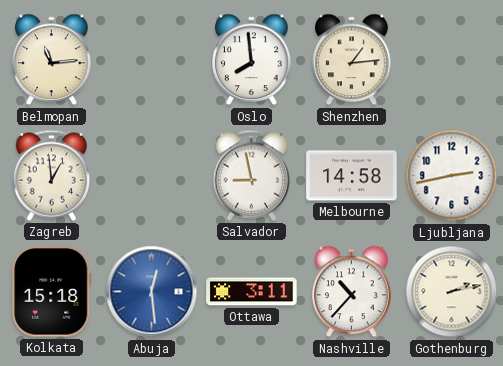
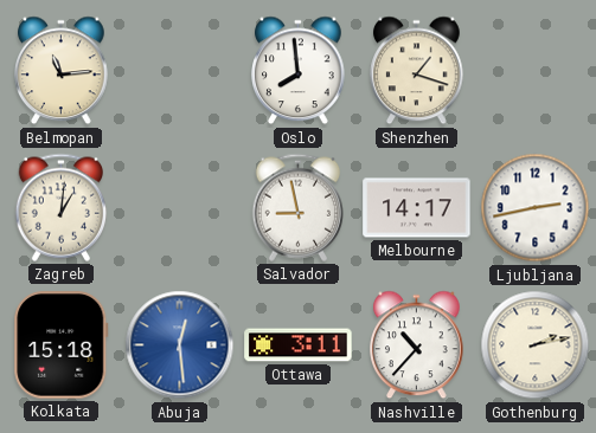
Shenzhen: 1:14 -> 1:18
Zagreb: 12:59 -> 1:01
Melbourne: 14:58 -> 14:17
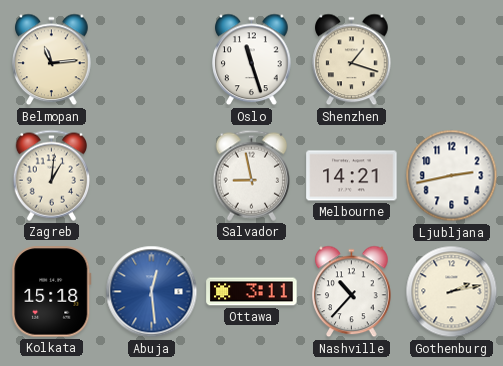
Oslo: 7:59 -> 11:27
Melbourne: 14:17 -> 14:21
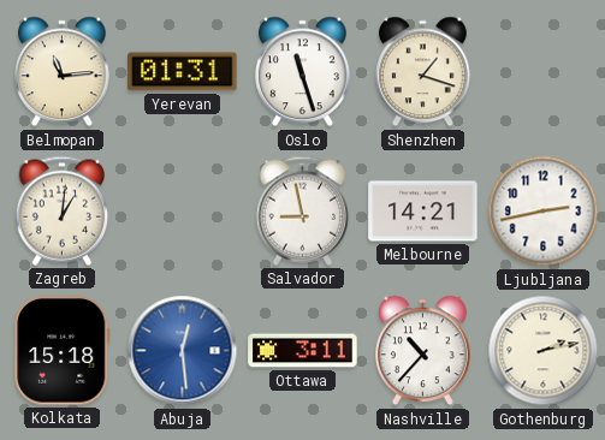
Yerevan: none -> 01:31
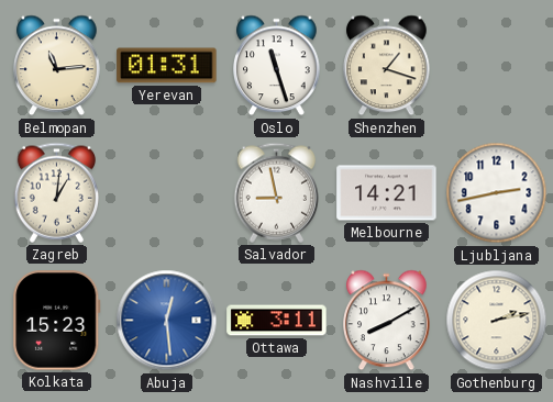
Kolkata: 15:18 -> 15:23
Nashville: 10:37 -> 8:10
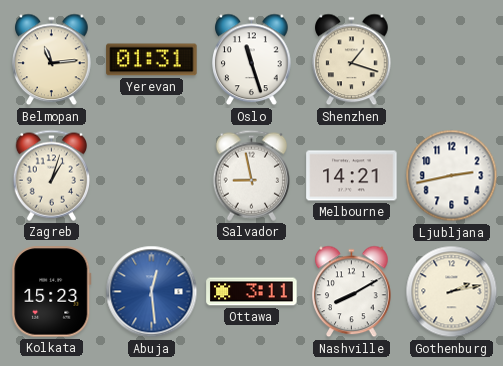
Zagreb: 1:01 -> 1:03
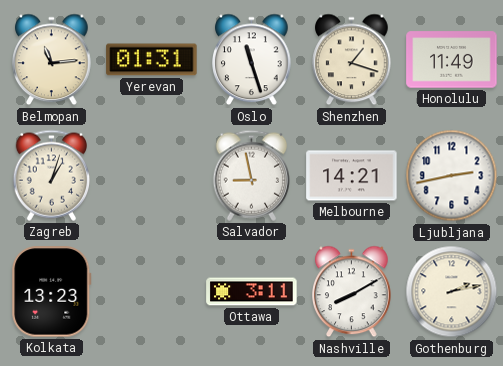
Honolulu: none -> 11:49
Kolkata: 15:23 -> 13:23
Abuja: 12:29 -> none
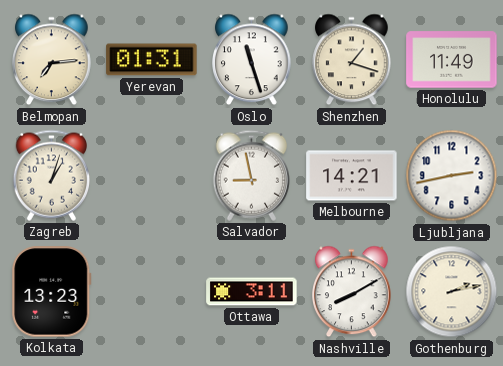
Belmopan: 11:14 -> 7:14
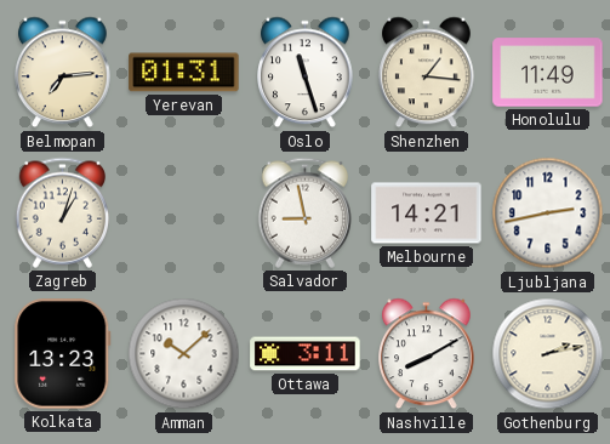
Shenzhen: 1:18 -> 1:16
Amman: none -> 10:08
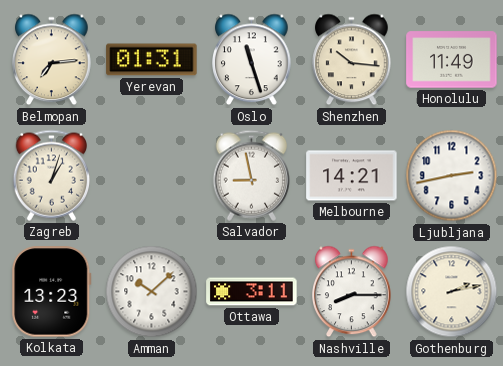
Shenzhen: 1:16 -> 10:16
Nashville: 8:10 -> 8:15
